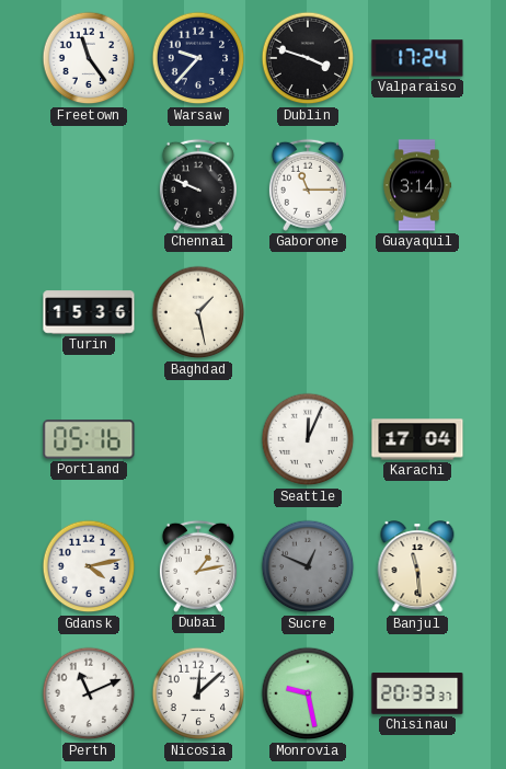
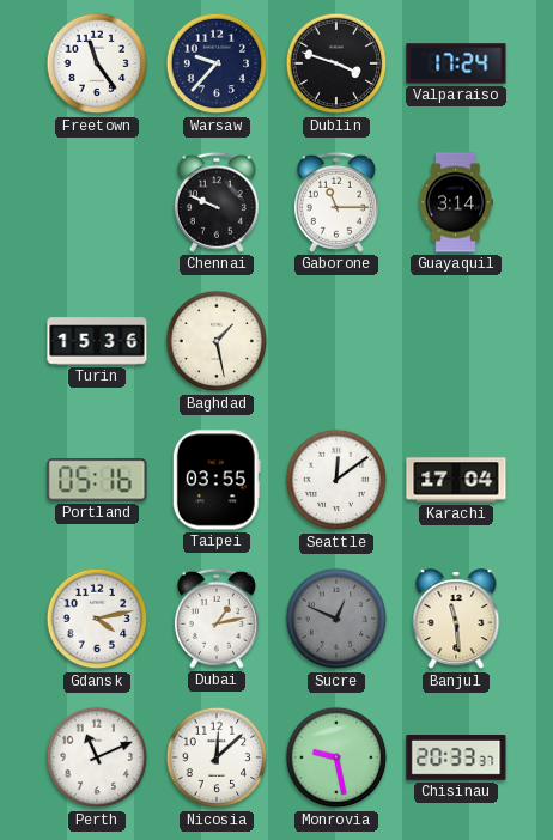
Taipei: none -> 03:55
Seattle: 12:04 -> 12:09
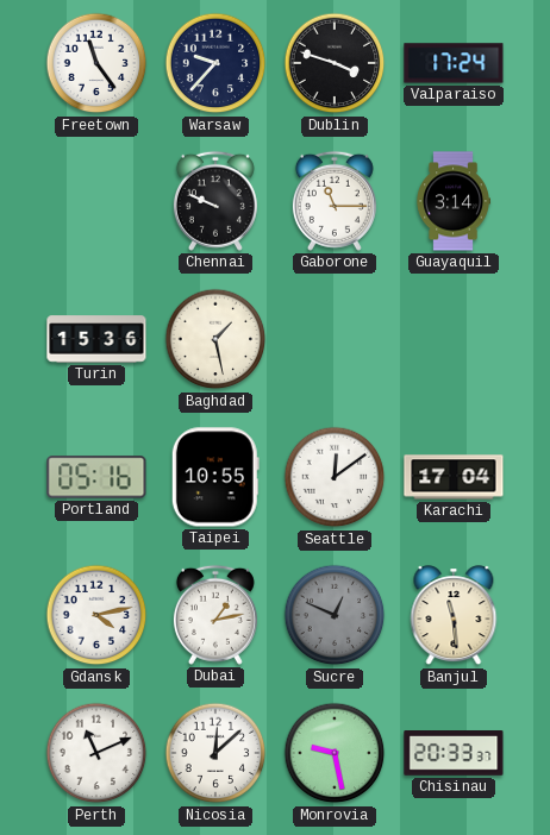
Taipei: 03:55 -> 10:55
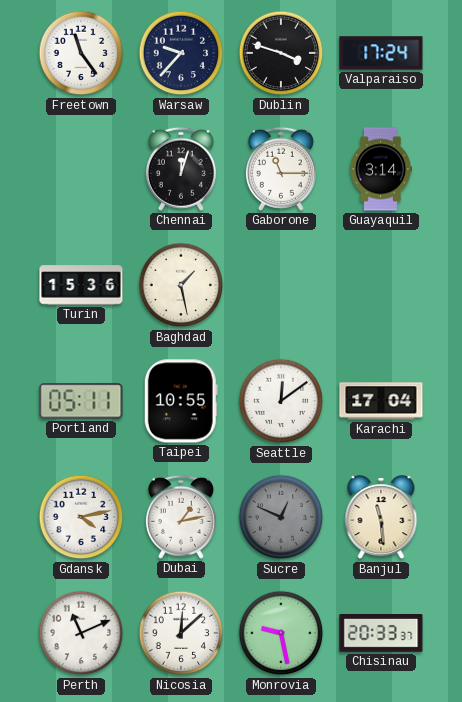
Chennai: 9:49 -> 12:03
Portland: 05:16 -> 05:11
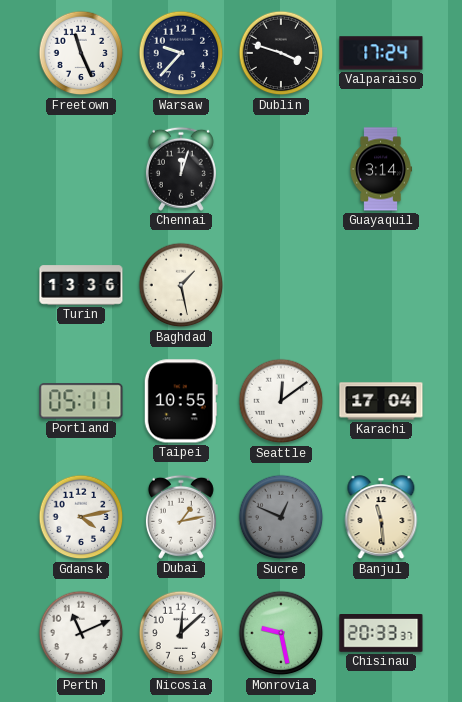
Freetown: 11:24 -> 11:26
Gaborone: 11:15 -> none
Turin: 15:36 -> 13:36
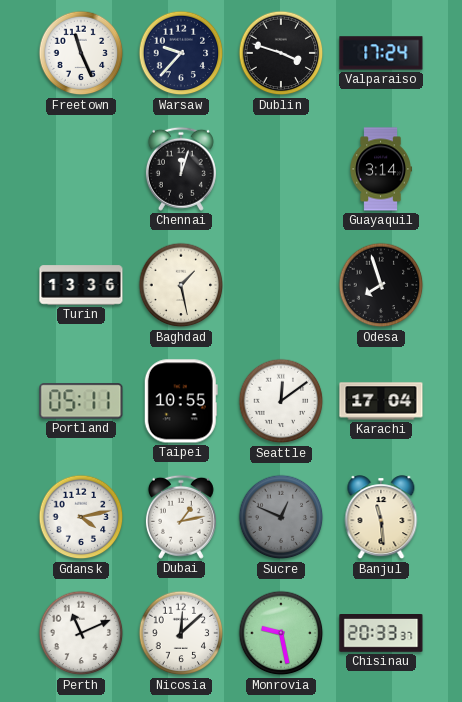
Odesa: none -> 7:57
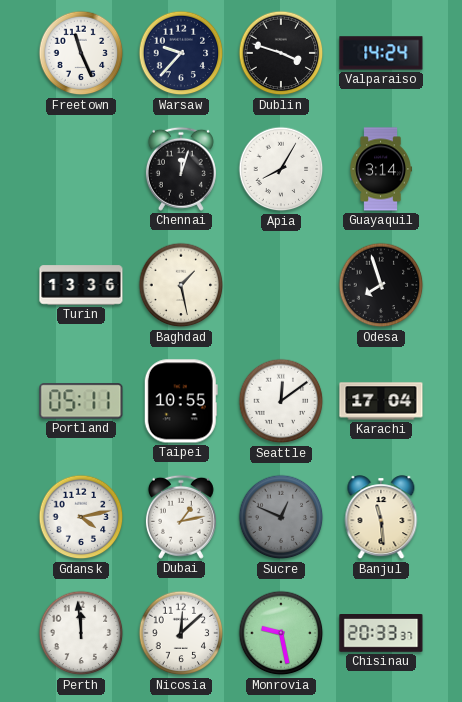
Valparaiso: 17:24 -> 14:24
Apia: none -> 8:05
Perth: 11:11 -> 11:59
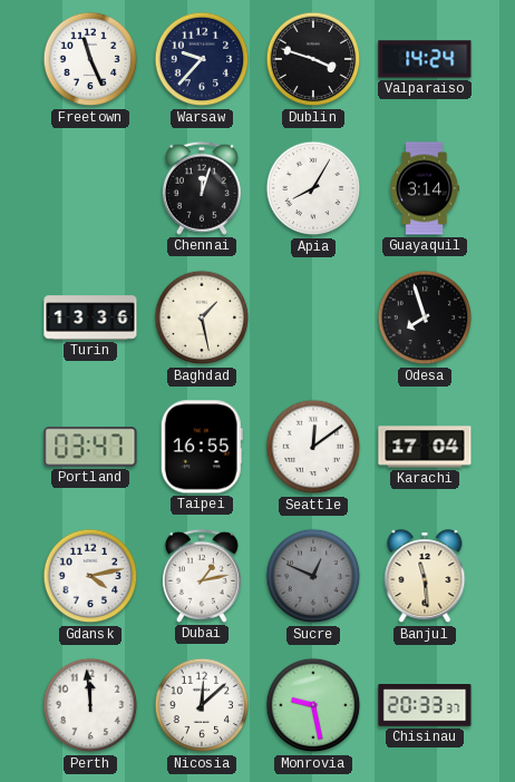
Portland: 05:11 -> 03:47
Taipei: 10:55 -> 16:55
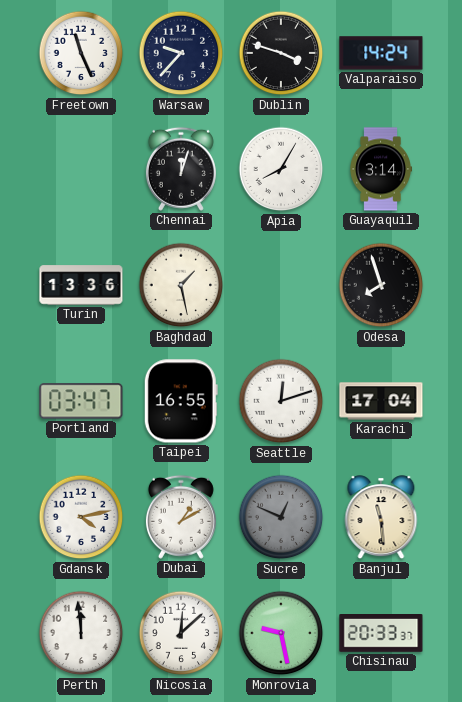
Seattle: 12:09 -> 12:12
Dubai: 1:13 -> 1:10
